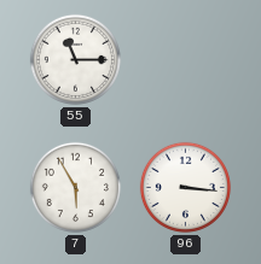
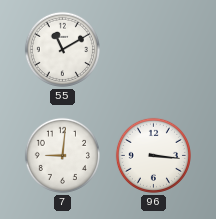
55: 11:15 -> 11:10
7: 5:55 -> 9:01
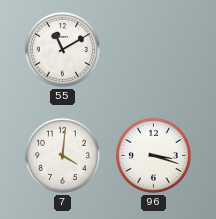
7: 9:01 -> 4:01
96: 3:16 -> 3:18
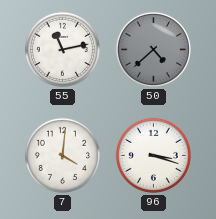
55: 11:10 -> 11:13
50: none -> 4:38
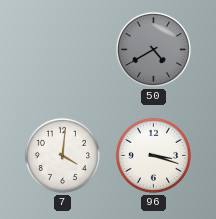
55: 11:13 -> none
50: 4:38 -> 4:40
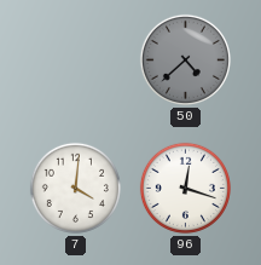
50: 4:40 -> 4:38
96: 3:18 -> 12:18
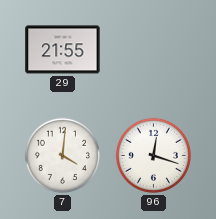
29: none -> 21:55
50: 4:38 -> none
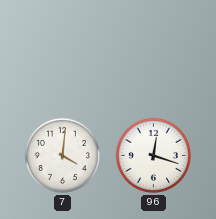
29: 21:55 -> none
